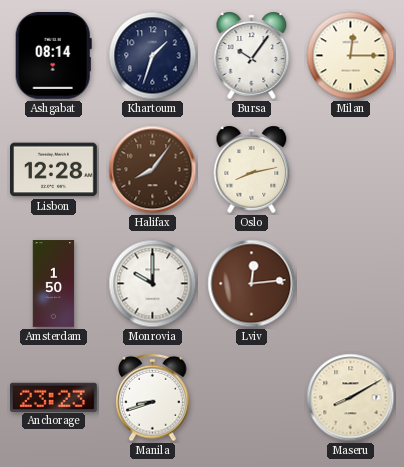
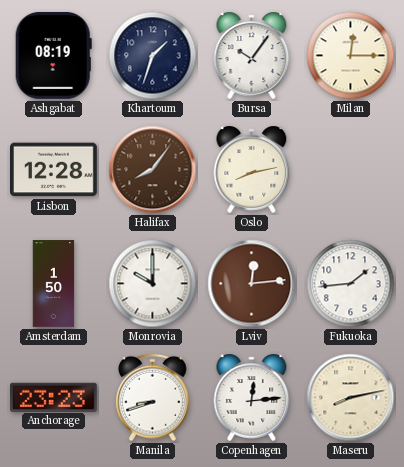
Ashgabat: 08:14 -> 08:19
Fukuoka: none -> 1:44
Copenhagen: none -> 12:14
Maseru: 8:10 -> 8:13
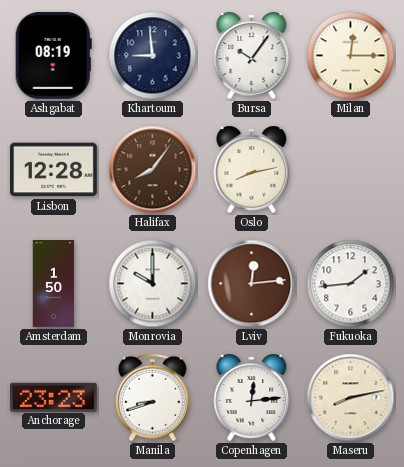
Khartoum: 1:33 -> 8:59
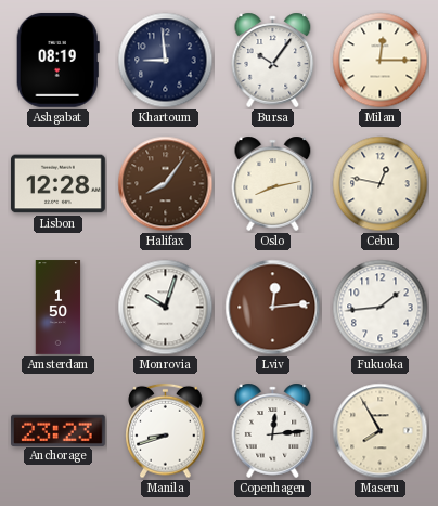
Cebu: none -> 12:47
Monrovia: 10:00 -> 10:03
Maseru: 8:13 -> 7:55
